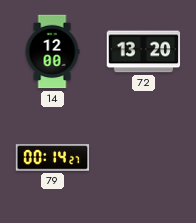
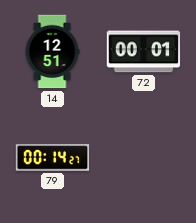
14: 12:00 -> 12:51
72: 13:20 -> 00:01
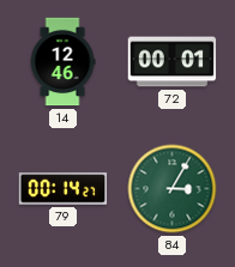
14: 12:51 -> 12:46
84: none -> 3:05
